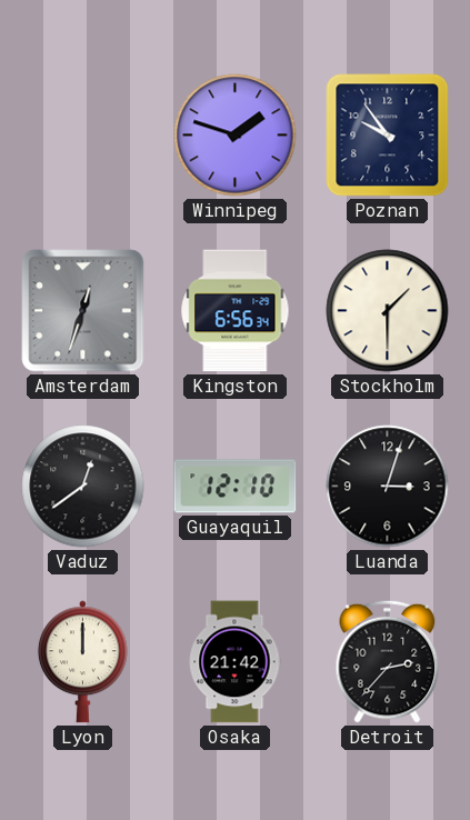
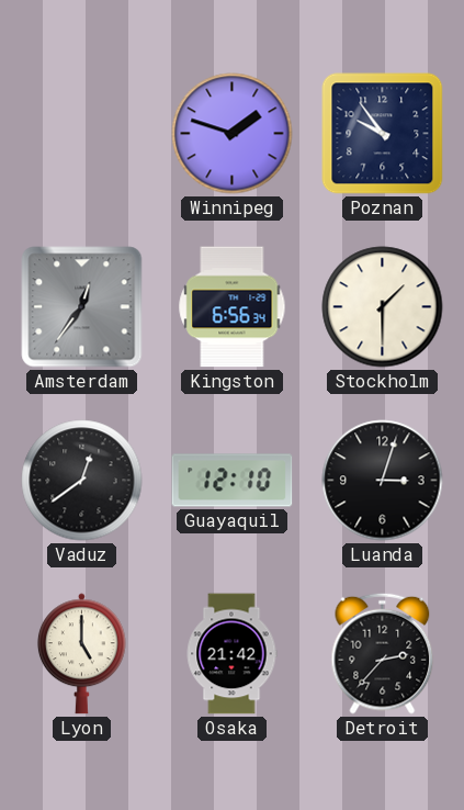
Amsterdam: 12:33 -> 12:36
Lyon: 12:00 -> 5:00
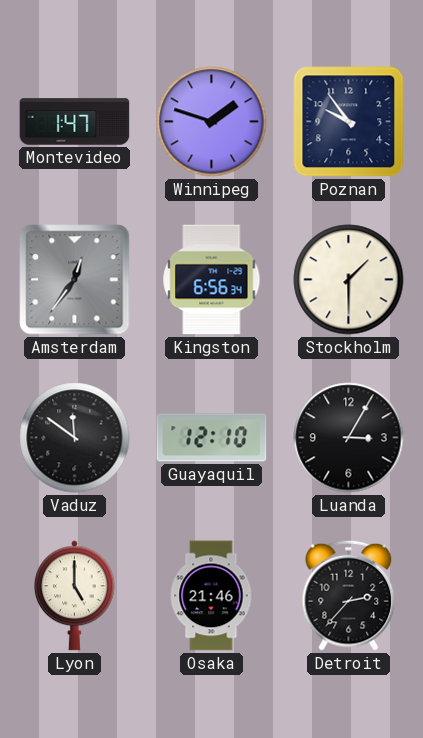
Montevideo: none -> 1:47
Vaduz: 12:39 -> 11:51
Luanda: 3:03 -> 3:05
Osaka: 21:42 -> 21:46
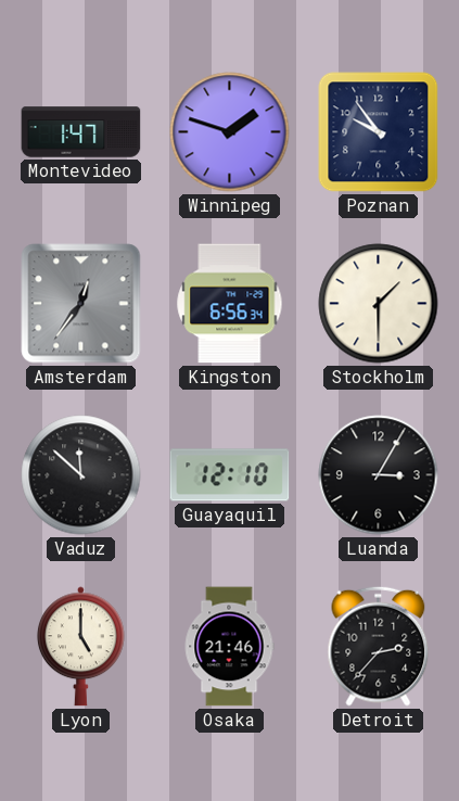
Vaduz: 11:51 -> 11:52
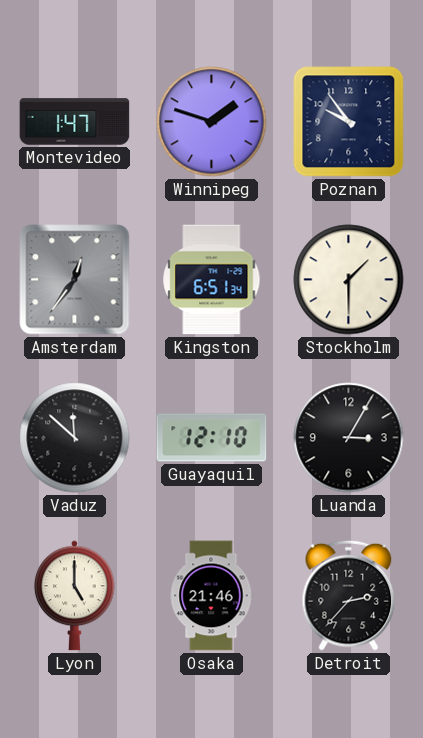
Kingston: 6:56 -> 6:51
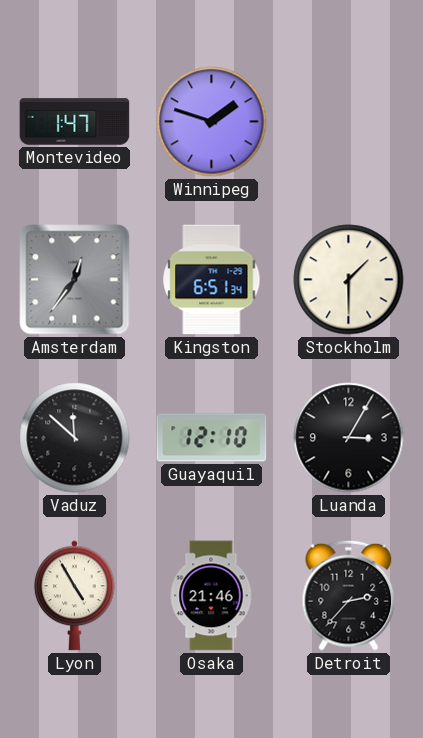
Poznan: 9:54 -> none
Lyon: 5:00 -> 4:55
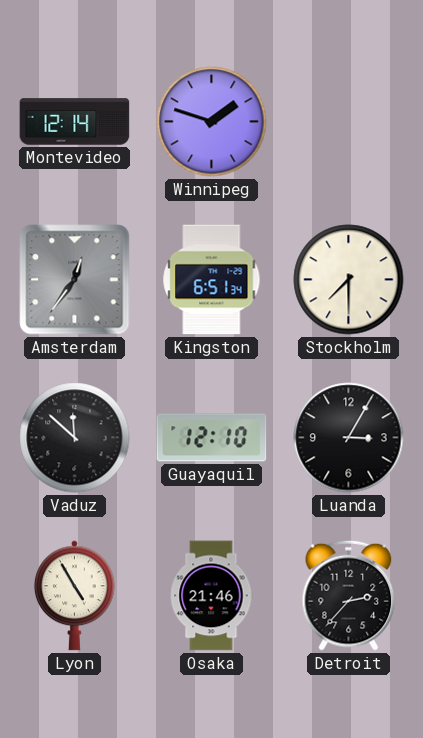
Montevideo: 1:47 -> 12:14
Stockholm: 1:30 -> 7:30
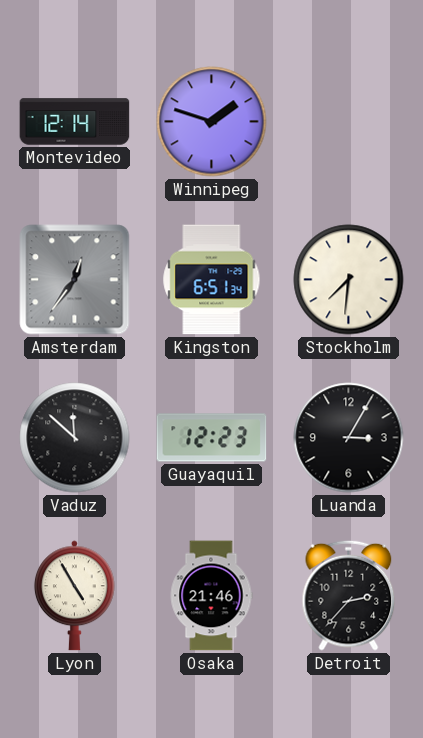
Stockholm: 7:30 -> 7:31
Guayaquil: 12:10 -> 12:23
